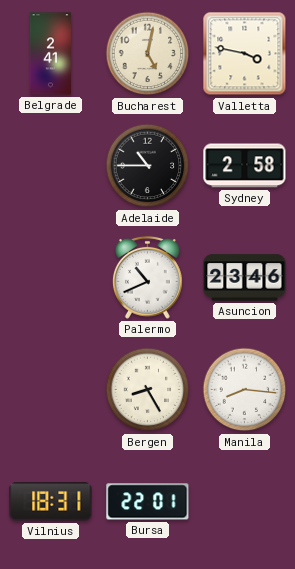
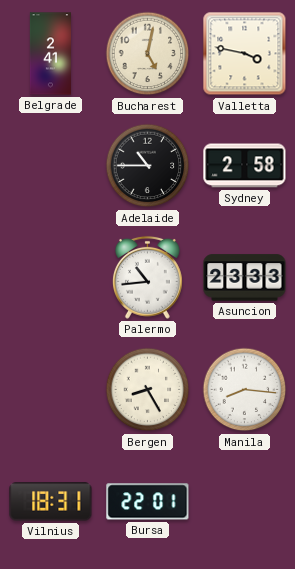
Palermo: 10:41 -> 10:44
Asuncion: 23:46 -> 23:33
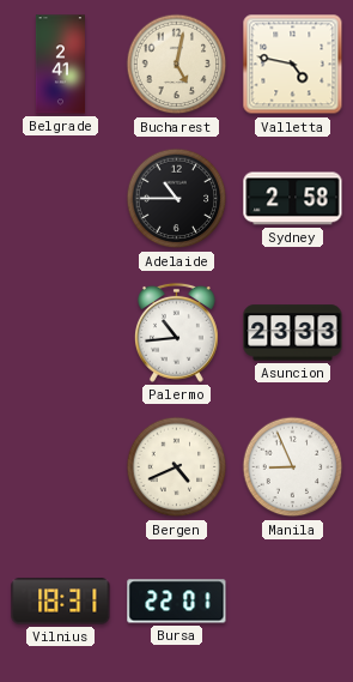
Valletta: 3:47 -> 4:47
Bergen: 8:25 -> 4:41
Manila: 8:16 -> 8:56
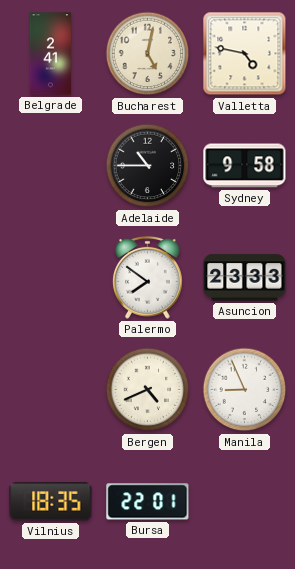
Sydney: 2:58 -> 9:58
Palermo: 10:44 -> 7:51
Vilnius: 18:31 -> 18:35
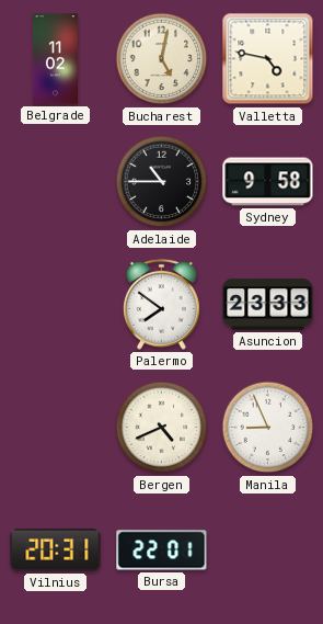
Belgrade: 2:41 -> 11:02
Vilnius: 18:35 -> 20:31
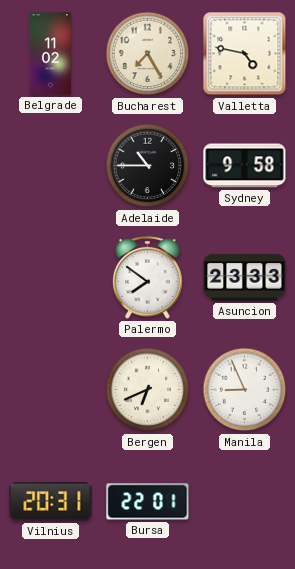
Bucharest: 5:02 -> 7:25
Bergen: 4:41 -> 6:41
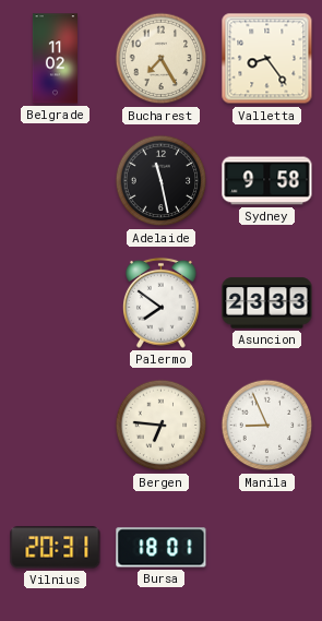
Valletta: 4:47 -> 8:24
Adelaide: 10:45 -> 11:28
Bergen: 6:41 -> 6:46
Bursa: 22:01 -> 18:01
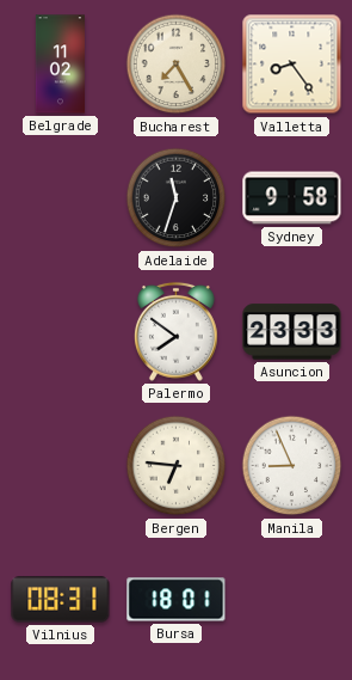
Adelaide: 11:28 -> 11:33
Vilnius: 20:31 -> 08:31
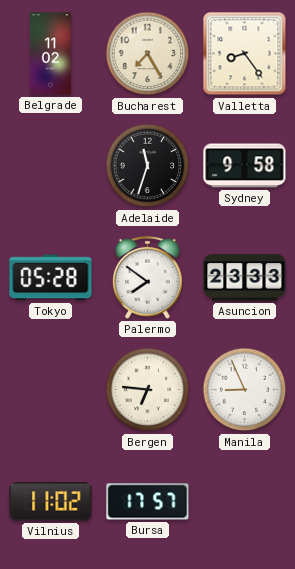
Tokyo: none -> 05:28
Vilnius: 08:31 -> 11:02
Bursa: 18:01 -> 17:57
